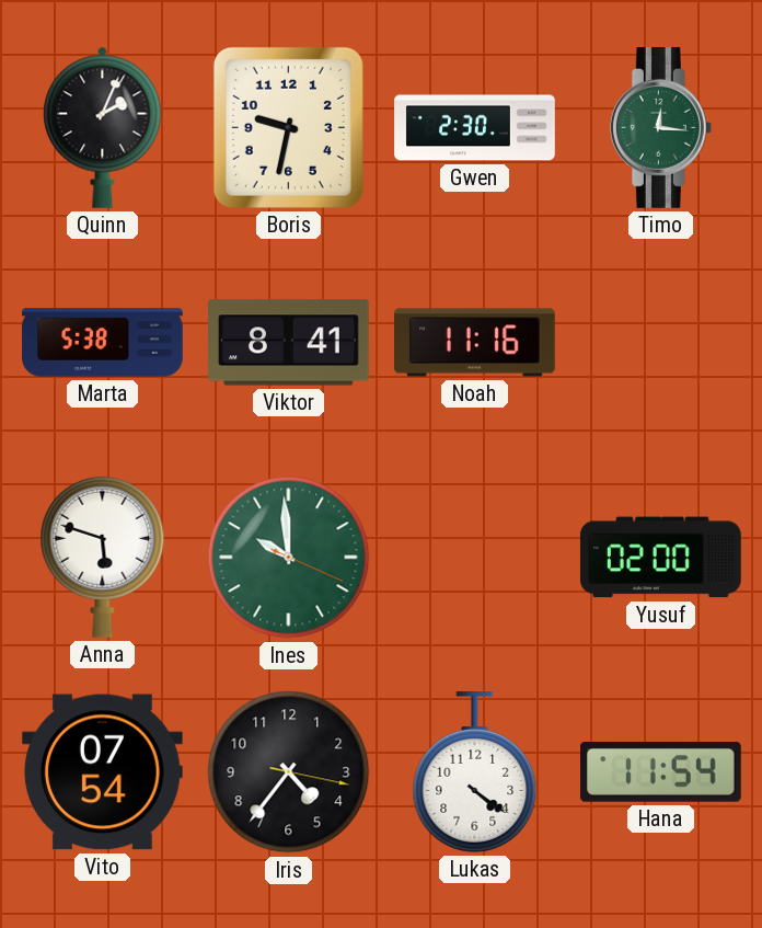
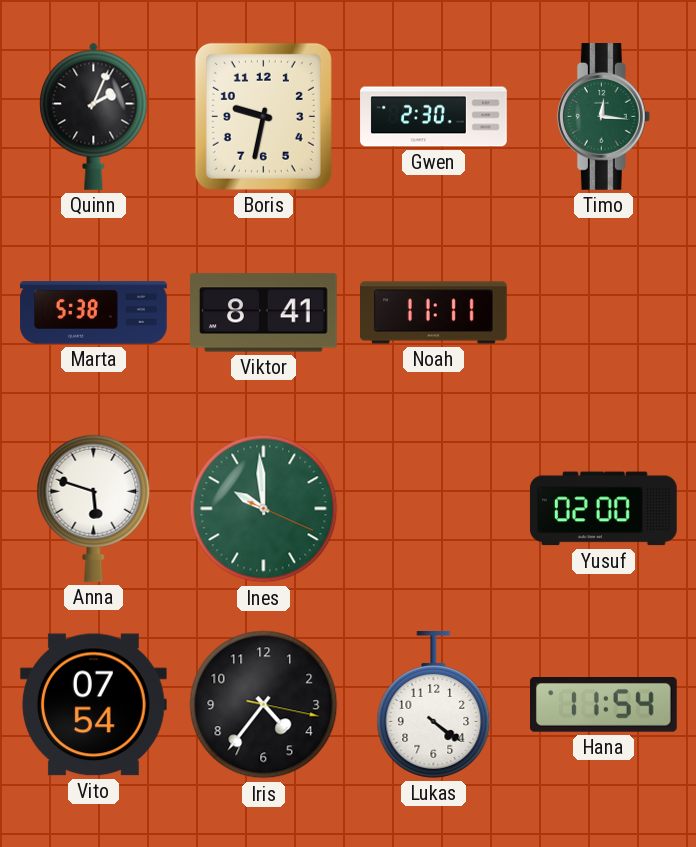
Noah: 11:16 -> 11:11
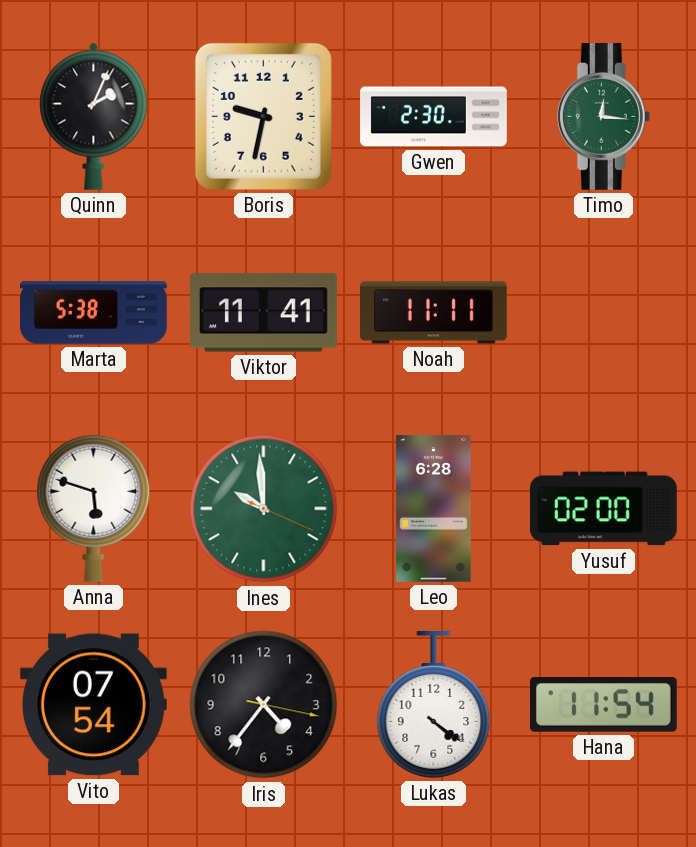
Viktor: 8:41 -> 11:41
Leo: none -> 6:28
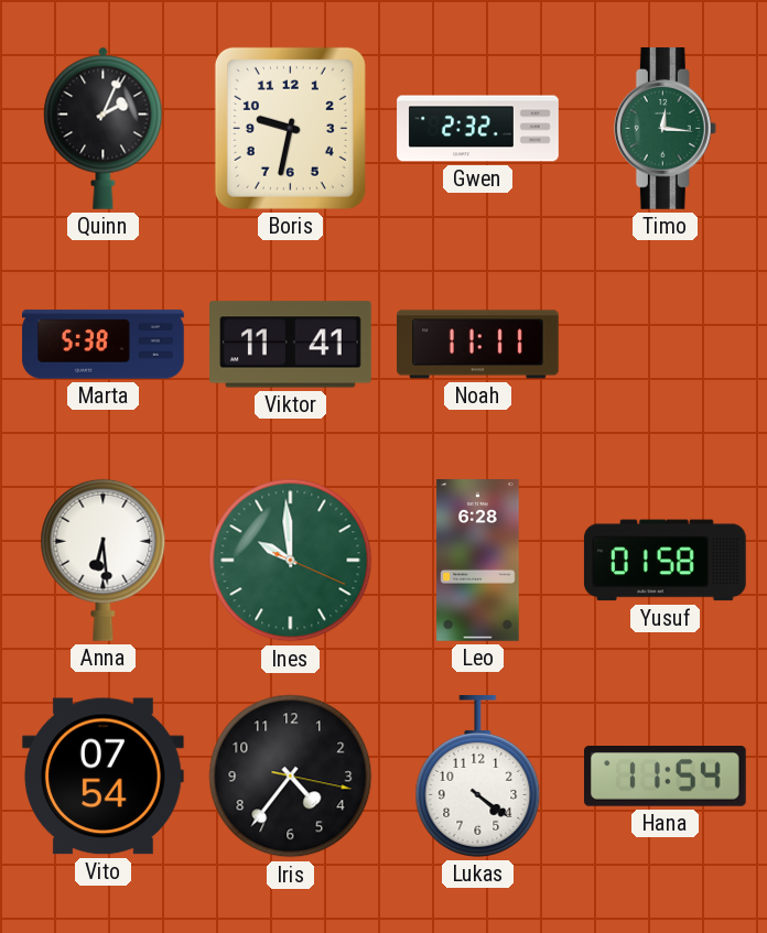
Gwen: 2:30 -> 2:32
Anna: 5:48 -> 6:29
Yusuf: 02:00 -> 01:58
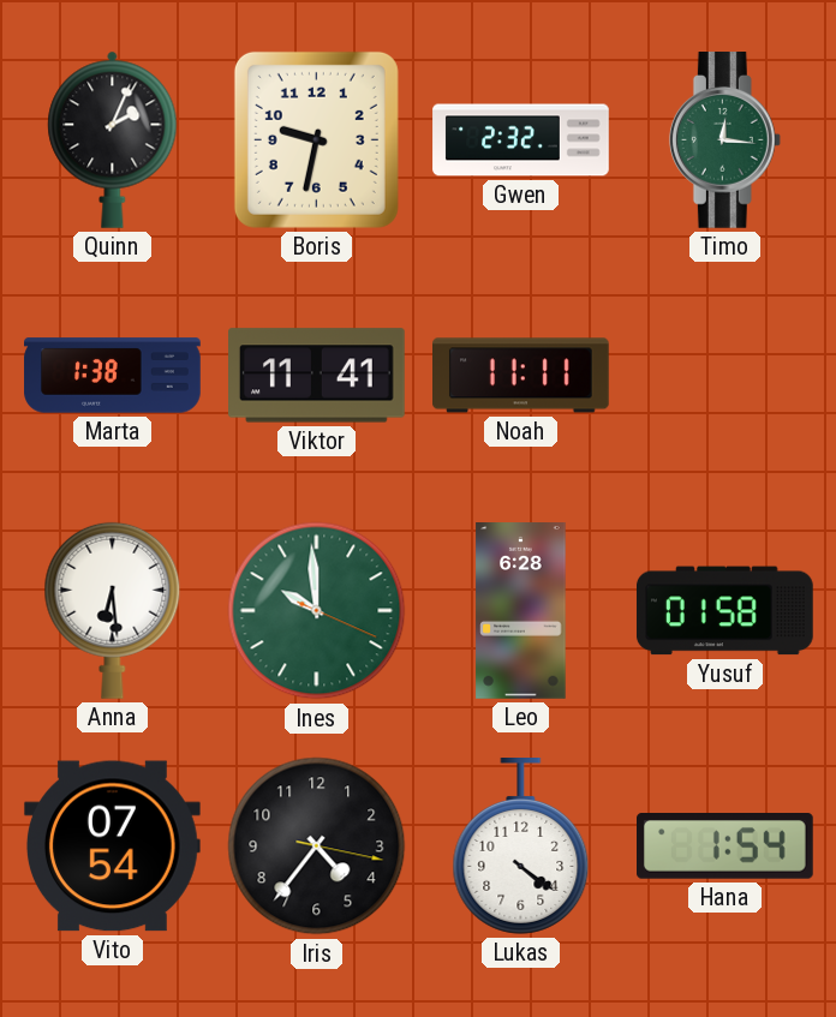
Marta: 5:38 -> 1:38
Hana: 11:54 -> 1:54
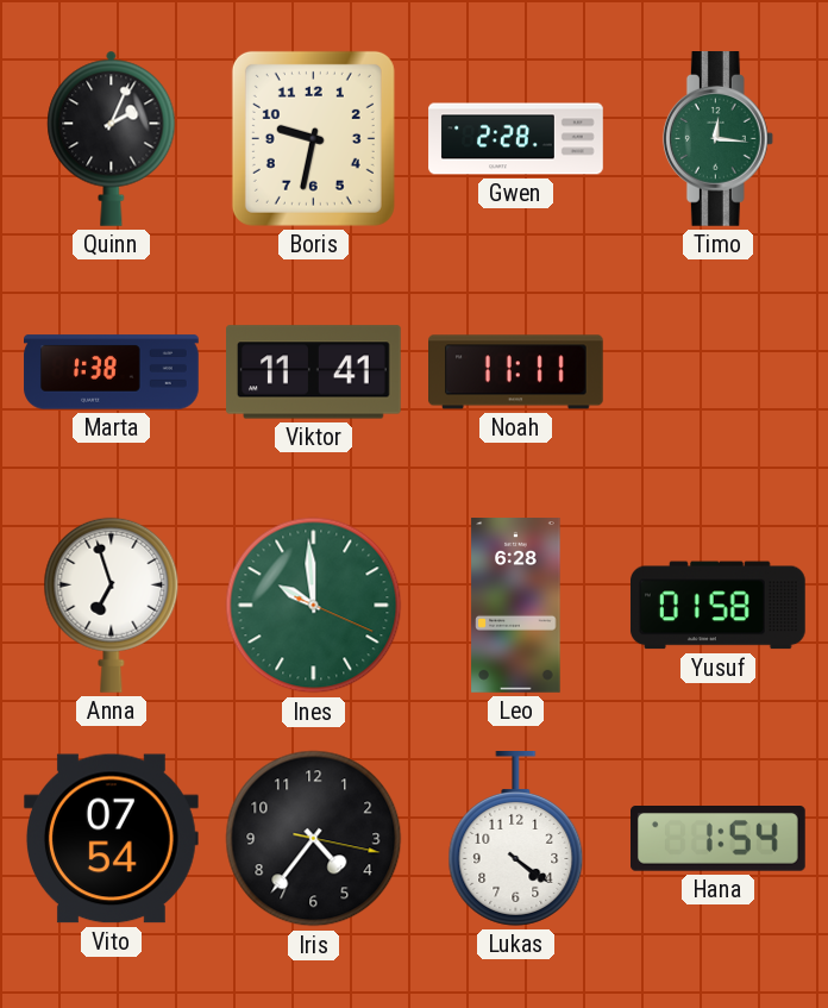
Gwen: 2:32 -> 2:28
Anna: 6:29 -> 6:57
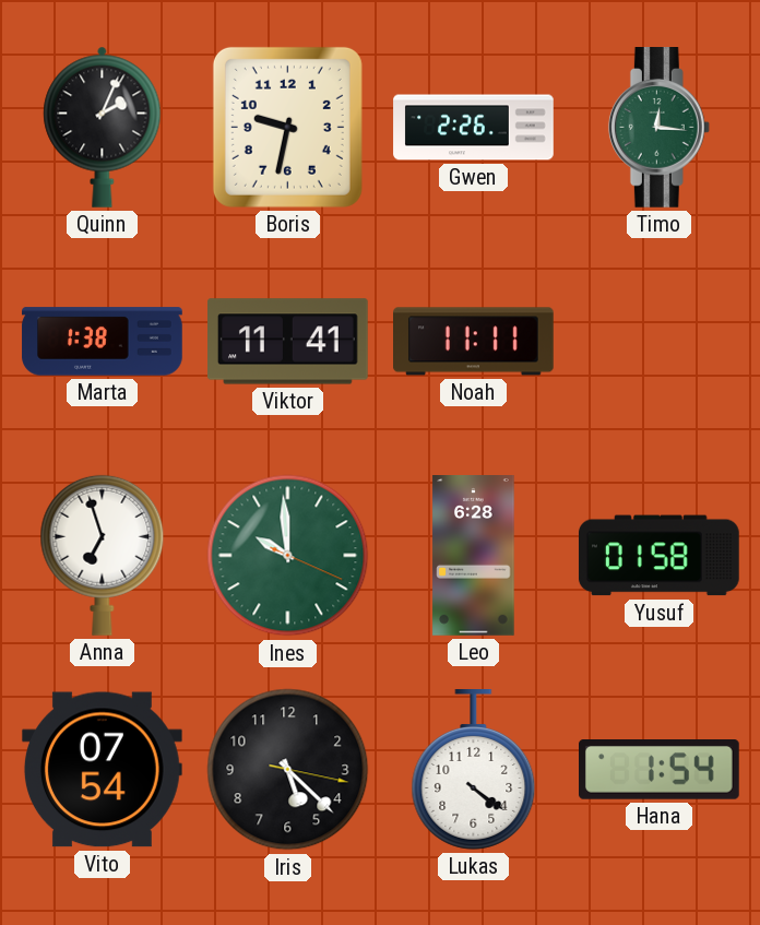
Gwen: 2:28 -> 2:26
Iris: 4:36 -> 5:22
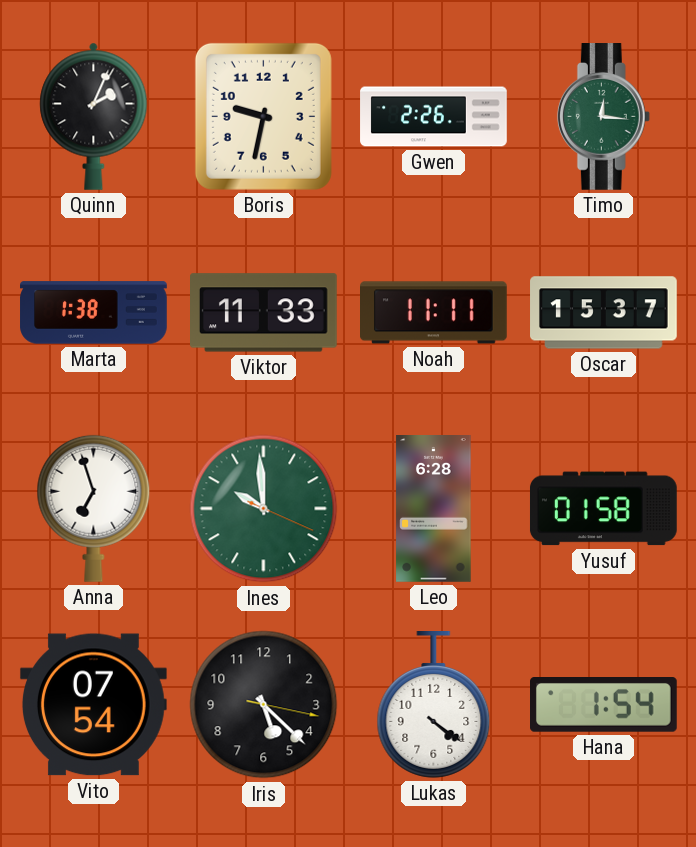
Viktor: 11:41 -> 11:33
Oscar: none -> 15:37
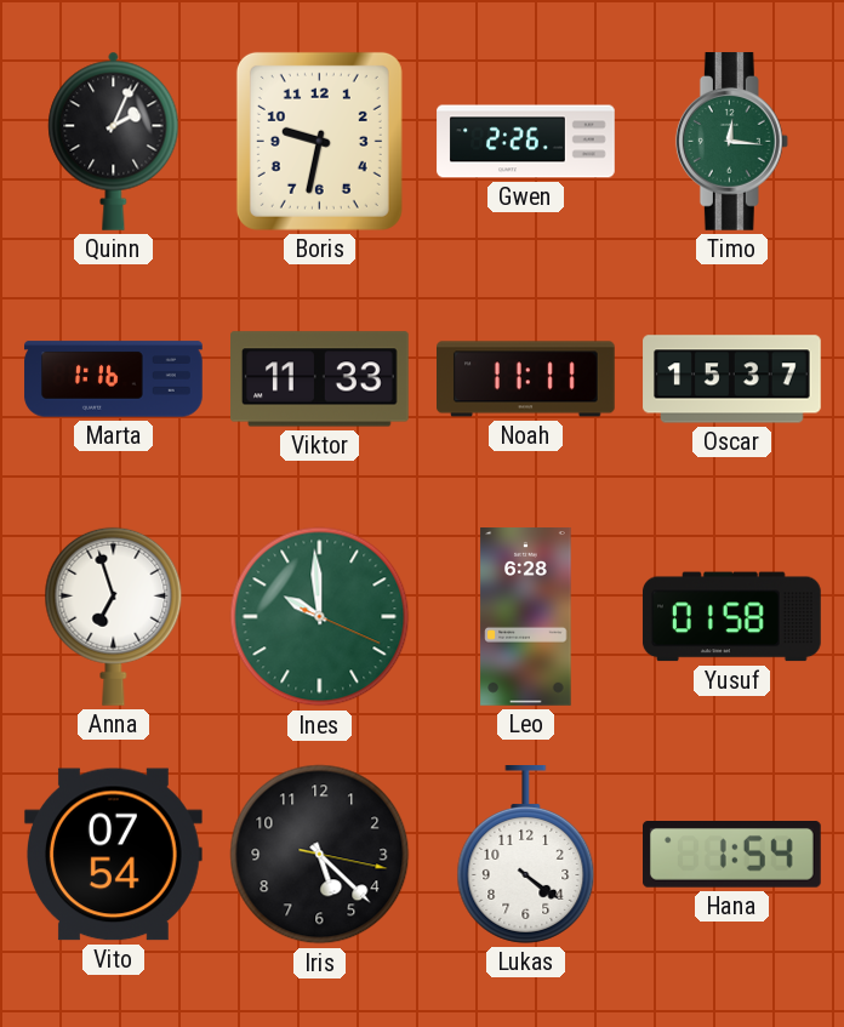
Marta: 1:38 -> 1:16
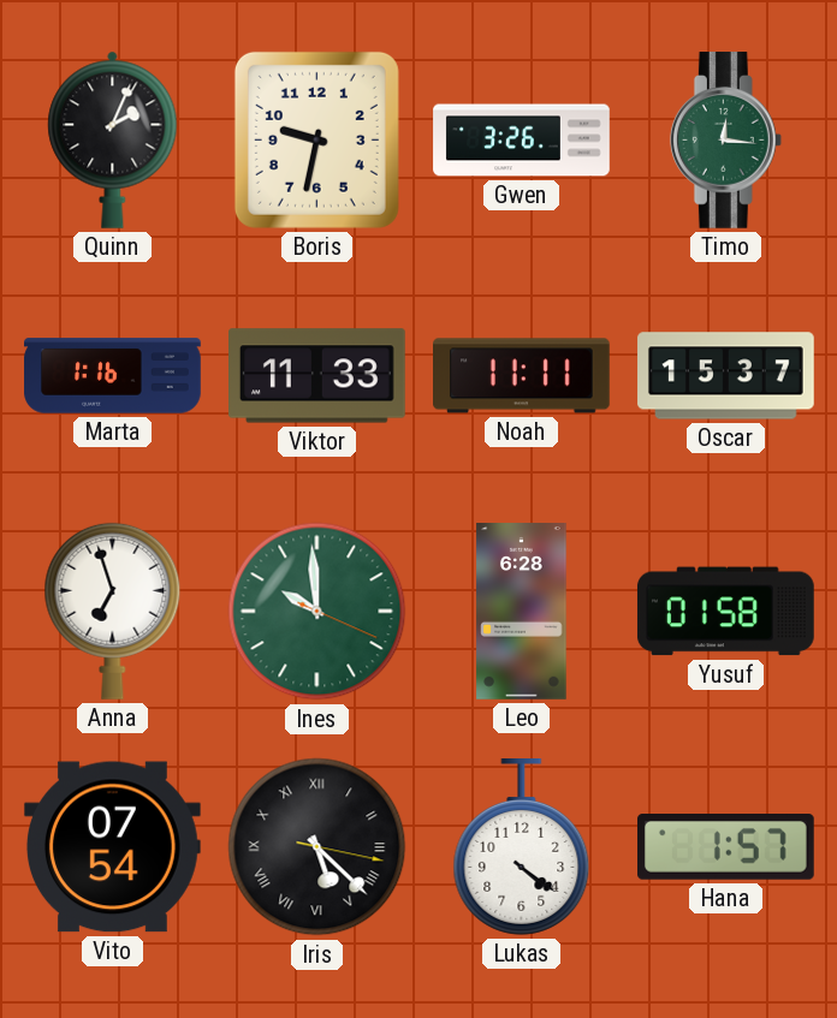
Gwen: 2:26 -> 3:26
Iris numerals: Arabic -> Roman
Hana: 1:54 -> 1:57
